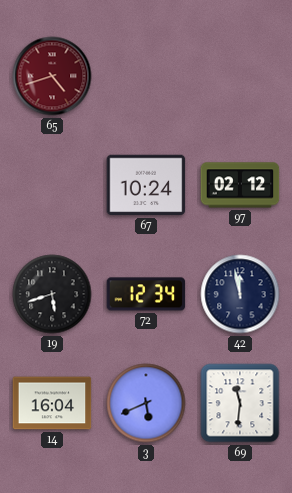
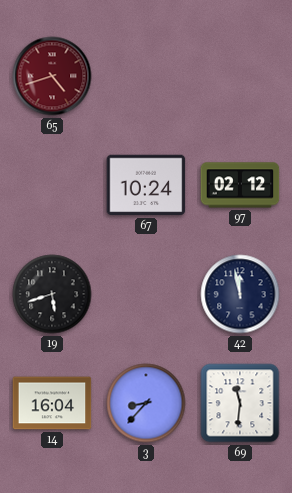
72: 12:34 -> none
3: 5:41 -> 8:37
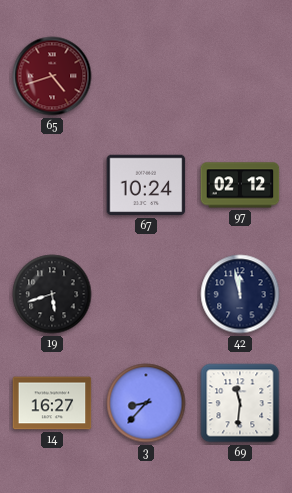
14: 16:04 -> 16:27
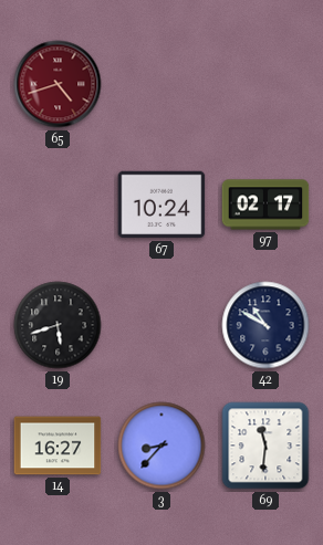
97: 02:12 -> 02:17
42: 11:58 -> 10:50
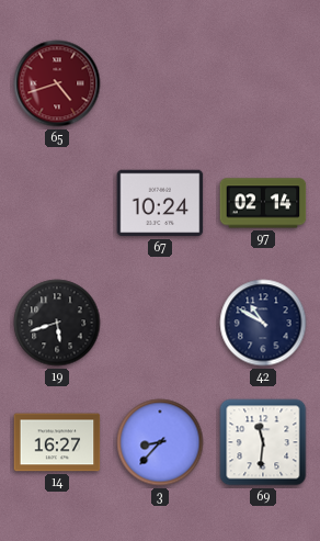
97: 02:17 -> 02:14
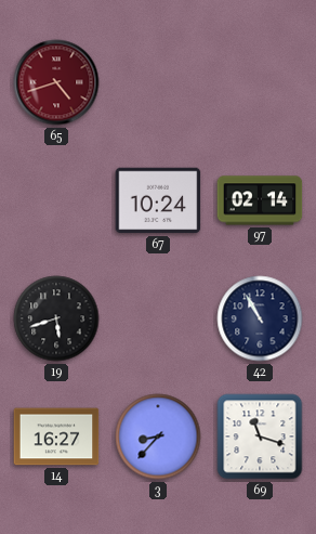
42: 10:50 -> 10:55
69: 11:31 -> 11:18
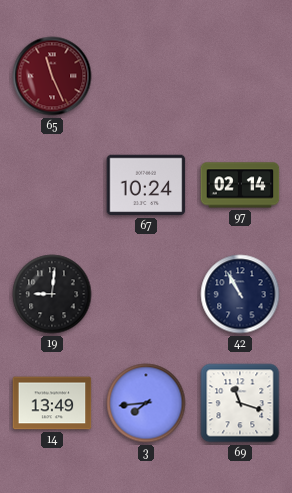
65: 4:42 -> 11:26
19: 5:42 -> 9:01
14: 16:27 -> 13:49
3: 8:37 -> 7:44
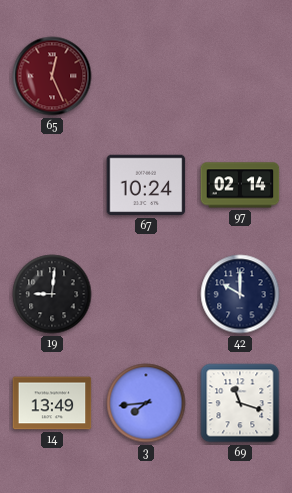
65: 11:26 -> 12:26
42: 10:55 -> 10:00
